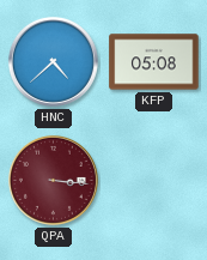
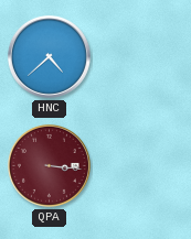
KFP: 05:08 -> none
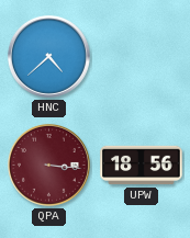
UPW: none -> 18:56
